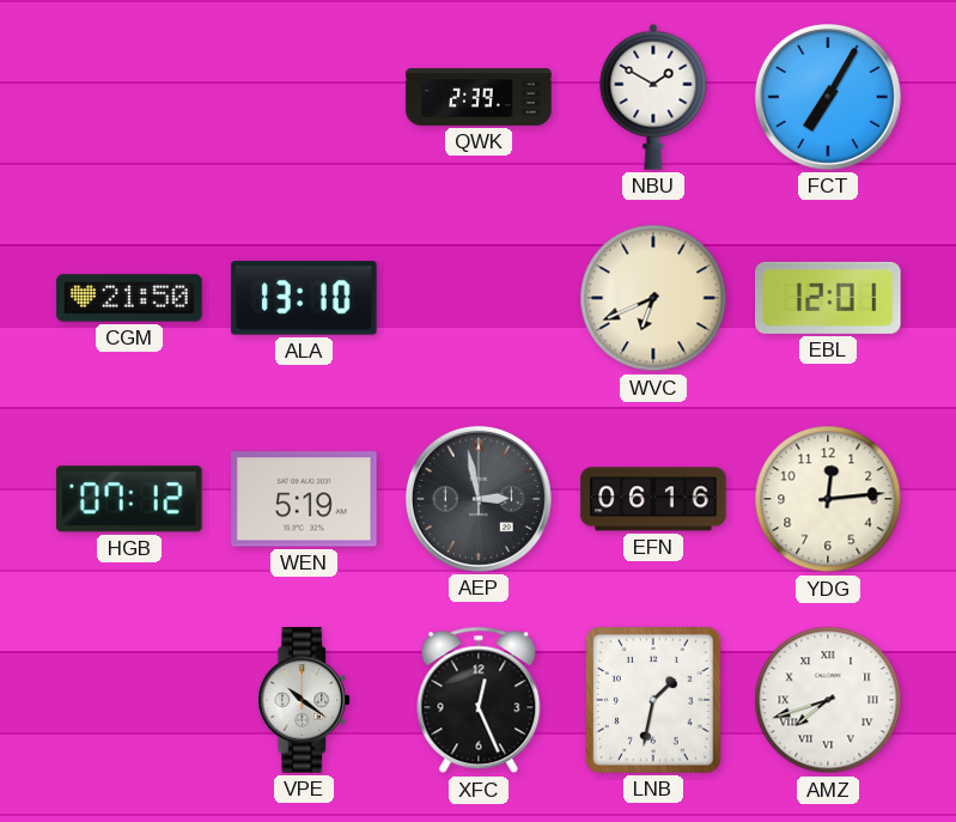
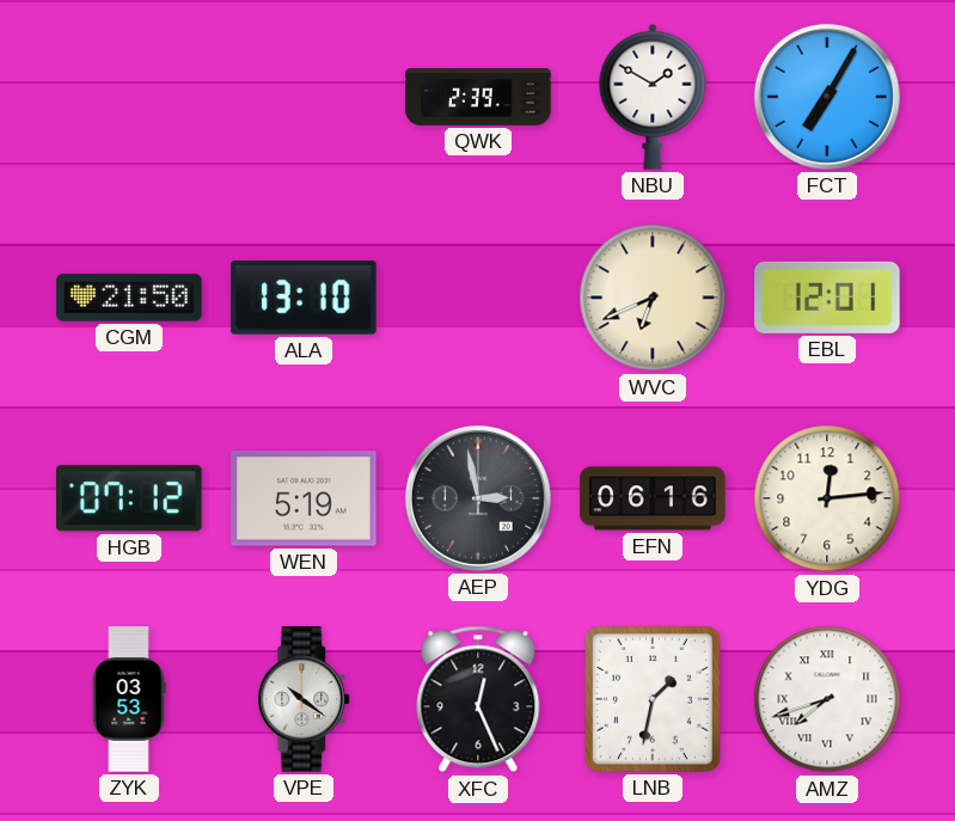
ZYK: none -> 03:53
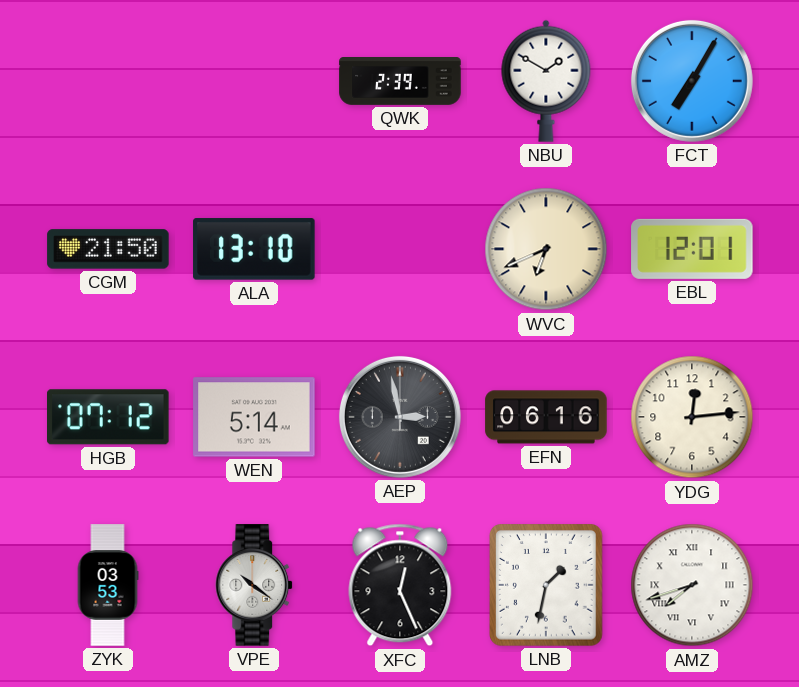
WEN: 5:19 -> 5:14
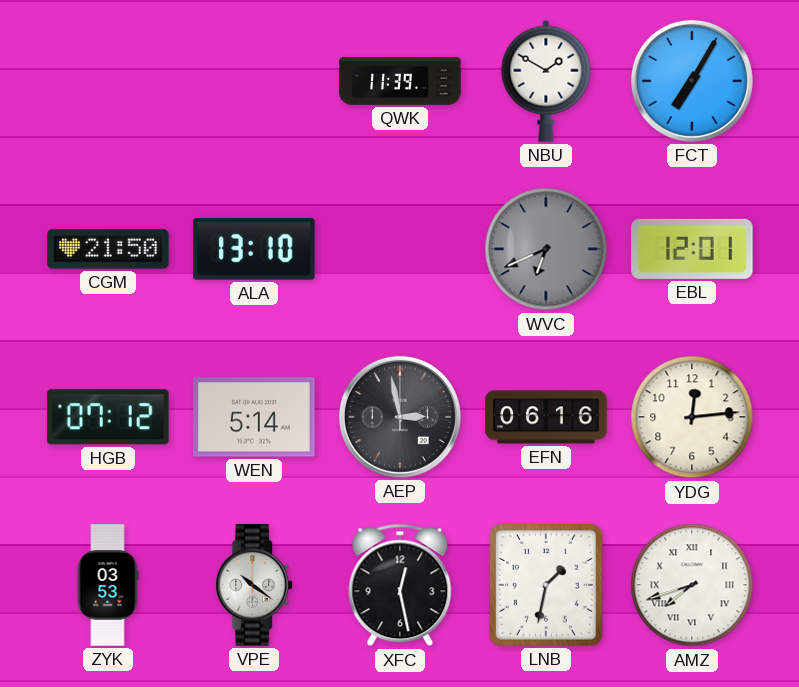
QWK: 2:39 -> 11:39
WVC dial: cream -> grey
XFC: 12:26 -> 12:28
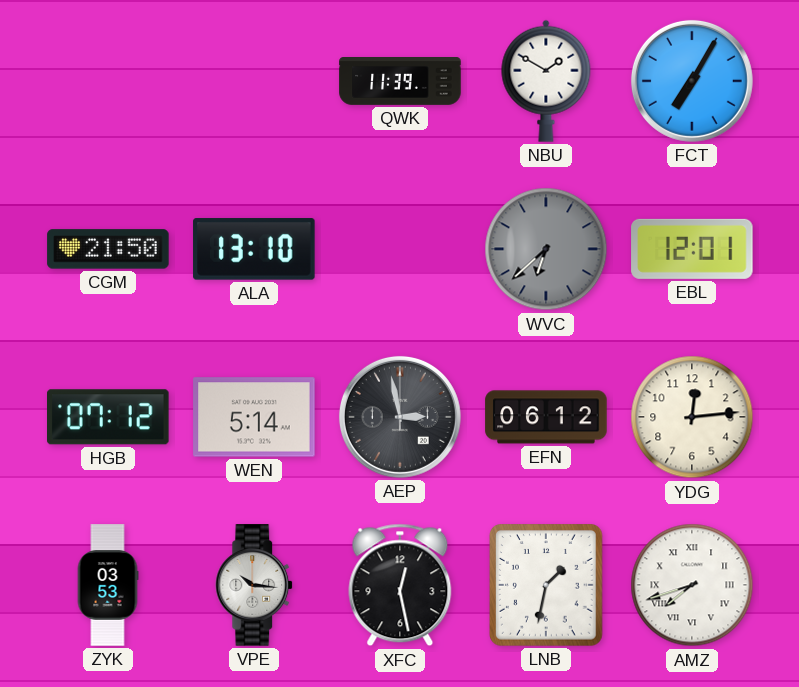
WVC: 6:41 -> 6:38
EFN: 06:16 -> 06:12
VPE: 10:21 -> 10:16
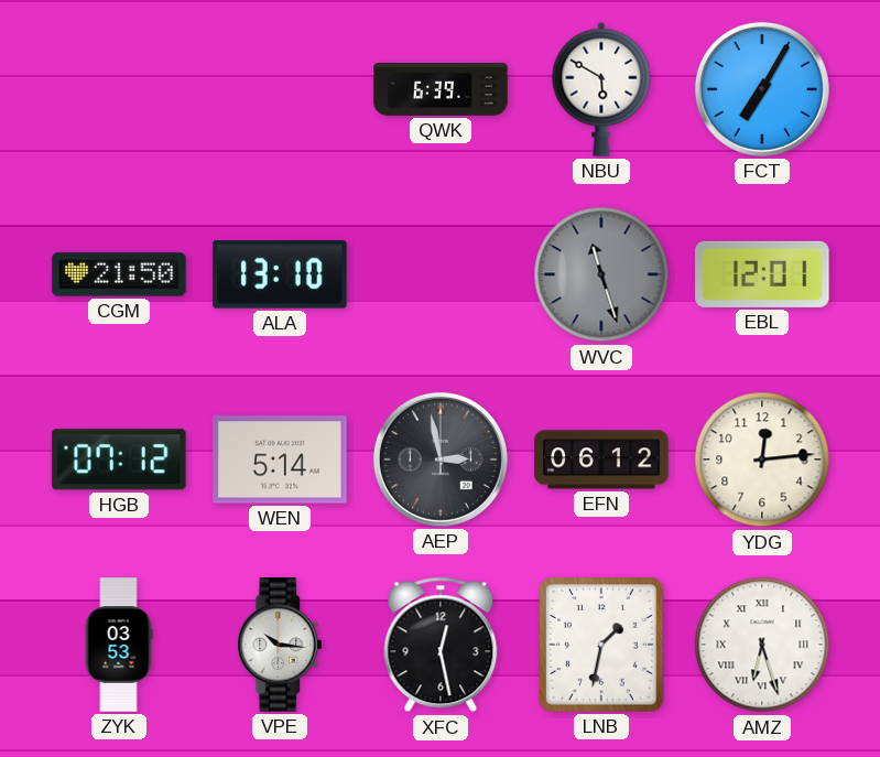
QWK: 11:39 -> 6:39
NBU: 1:50 -> 5:50
WVC: 6:38 -> 11:27
AMZ: 7:42 -> 6:27
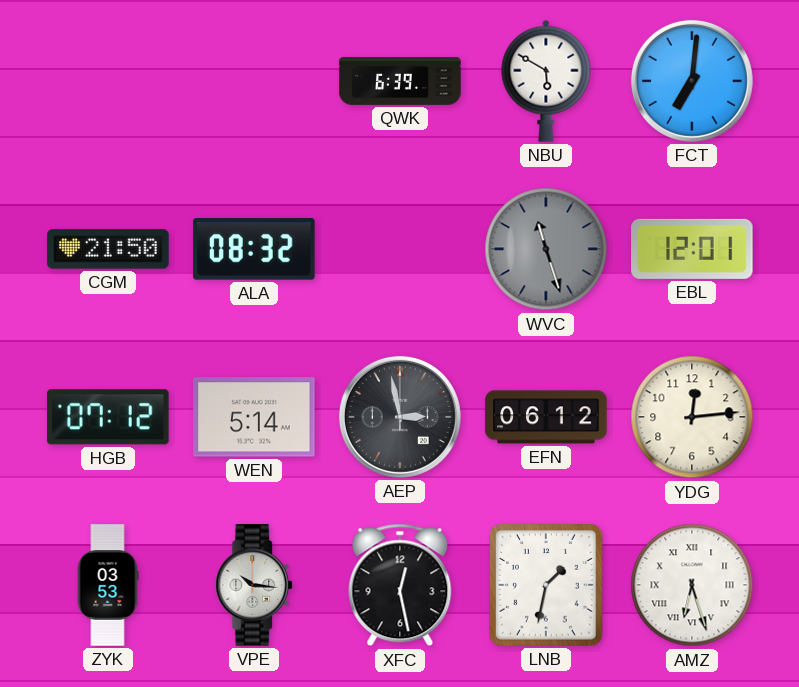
FCT: 7:05 -> 7:01
ALA: 13:10 -> 08:32
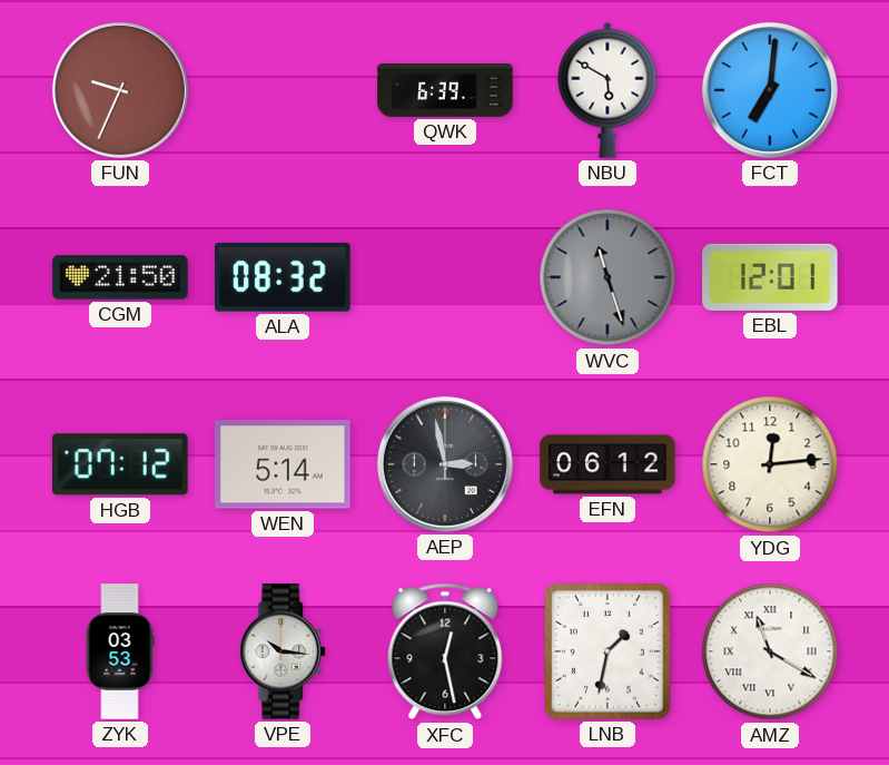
FUN: none -> 9:34
AMZ: 6:27 -> 11:20
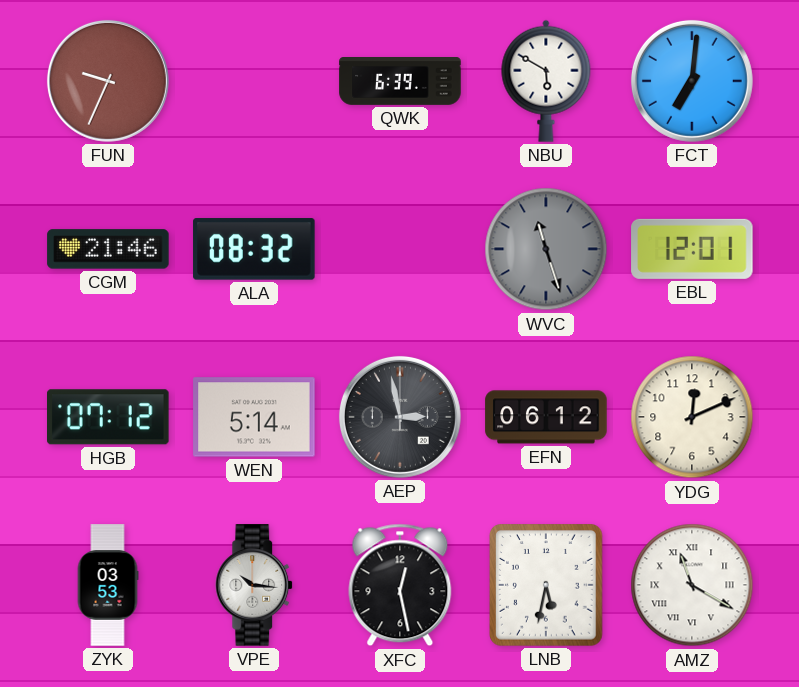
CGM: 21:50 -> 21:46
YDG: 12:14 -> 12:11
LNB: 1:32 -> 5:32
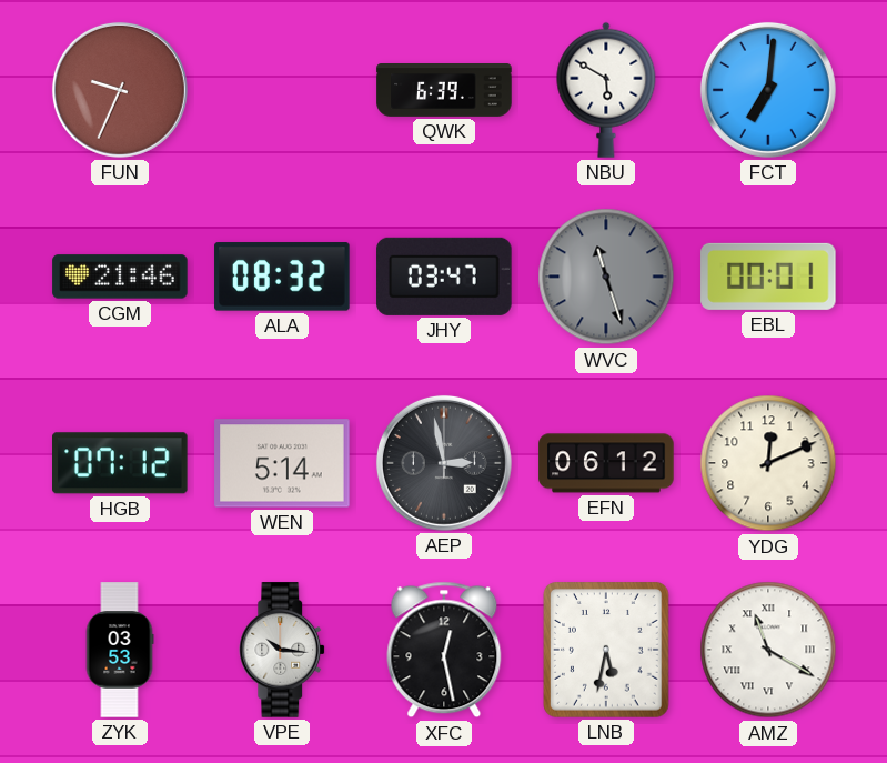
JHY: none -> 03:47
EBL: 12:01 -> 00:01
